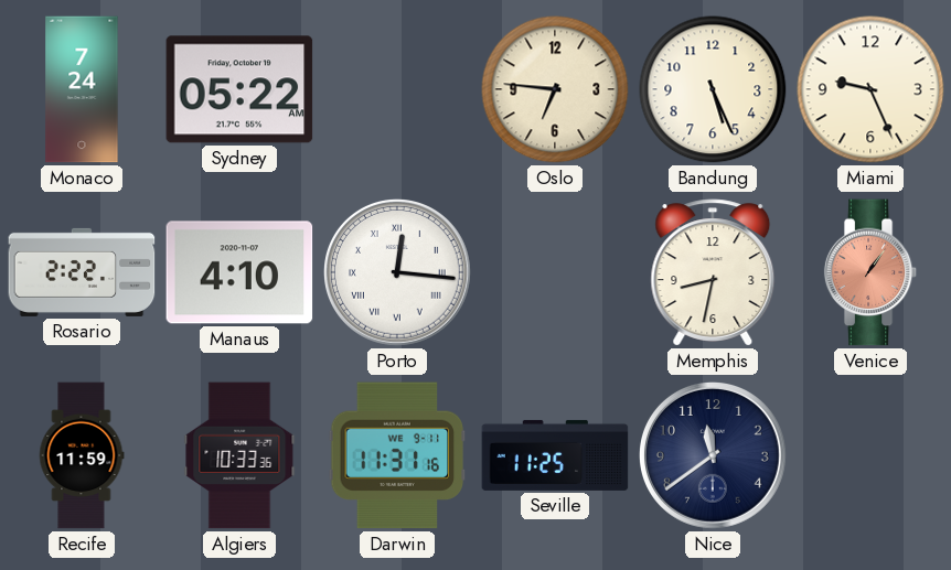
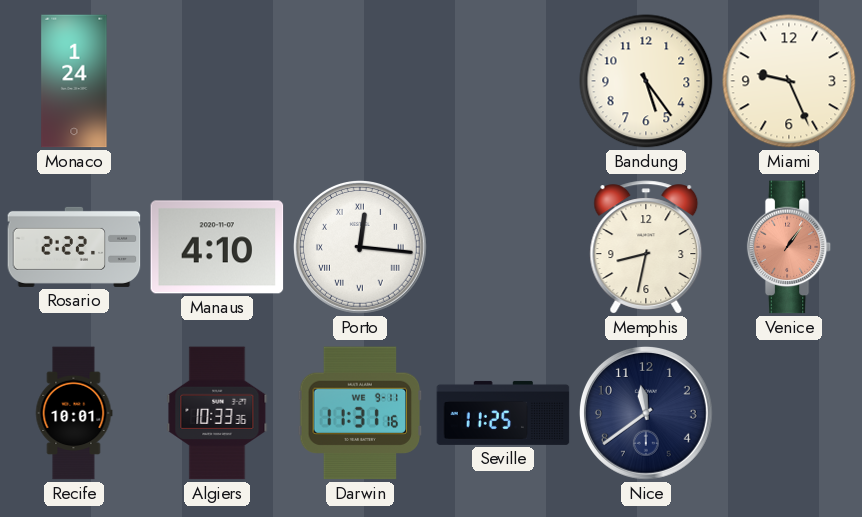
Monaco: 7:24 -> 1:24
Sydney: 05:22 -> none
Oslo: 6:46 -> none
Bandung: 5:26 -> 5:24
Recife: 11:59 -> 10:01
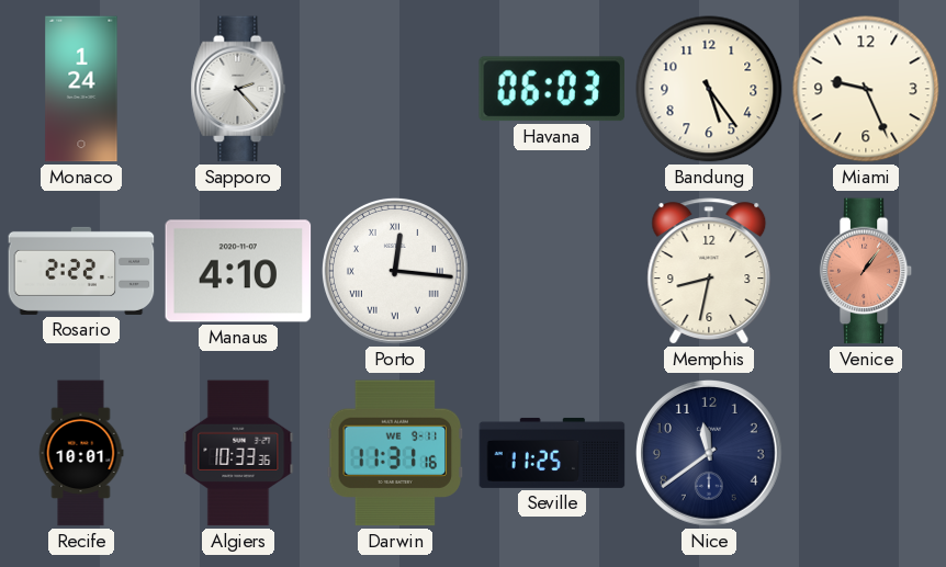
Sapporo: none -> 2:23
Havana: none -> 06:03
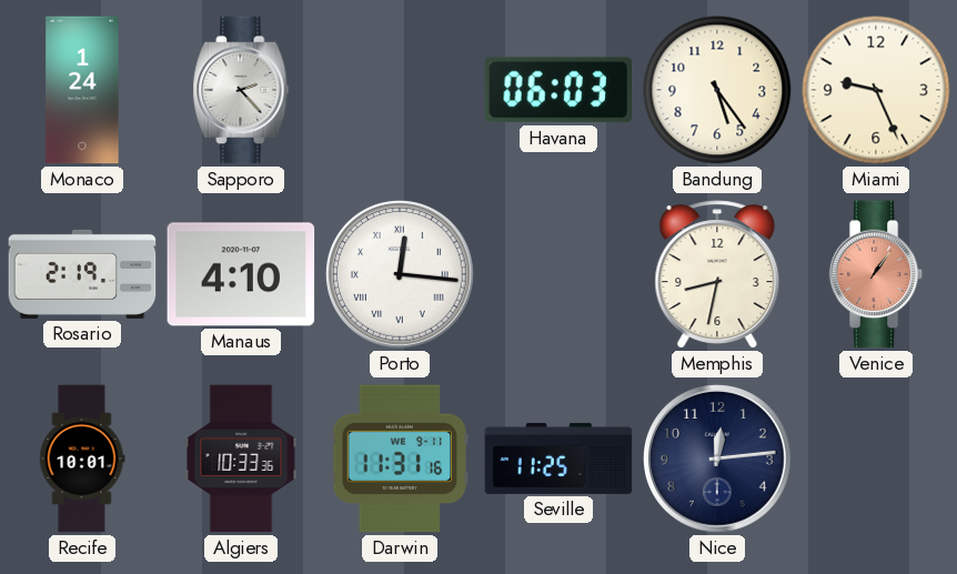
Rosario: 2:22 -> 2:19
Nice: 11:39 -> 12:14
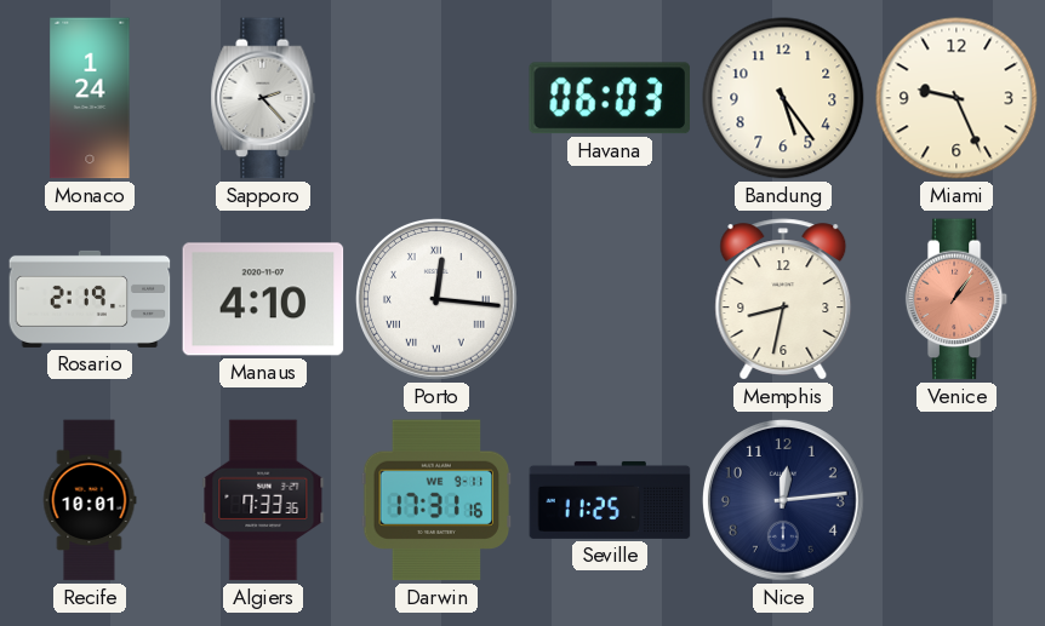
Algiers: 10:33 -> 7:33
Darwin: 11:31 -> 17:31
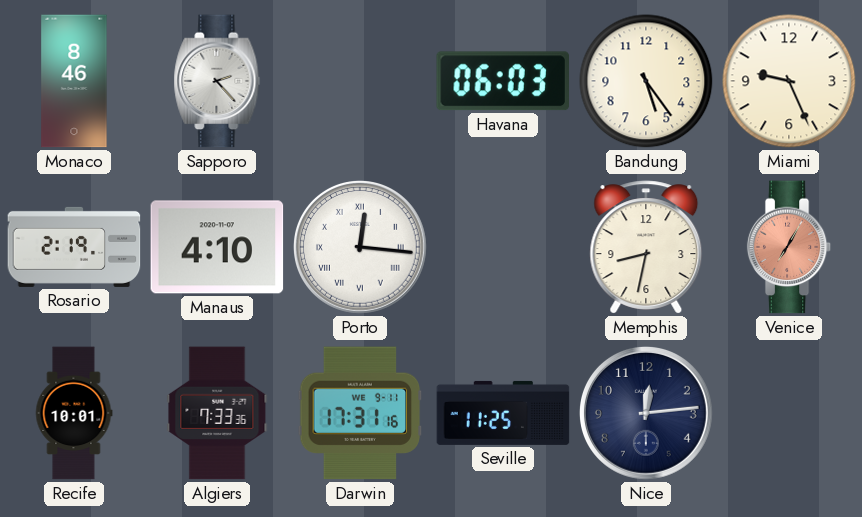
Monaco: 1:24 -> 8:46
Venice: 1:06 -> 7:05
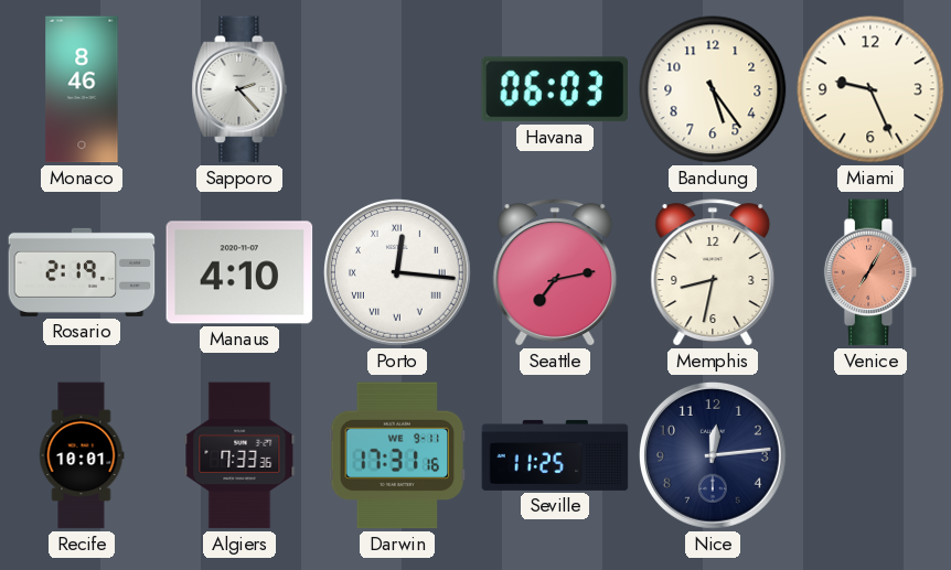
Seattle: none -> 7:13
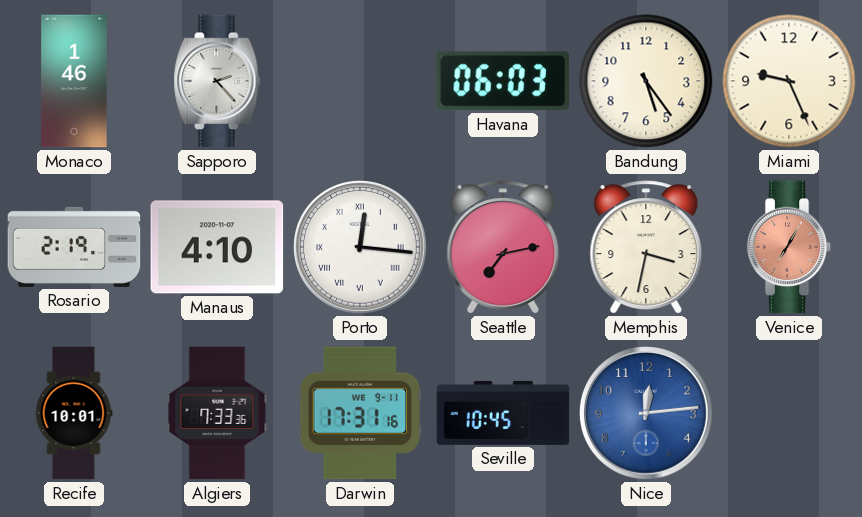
Monaco: 8:46 -> 1:46
Memphis: 8:32 -> 3:32
Seville: 11:25 -> 10:45
Nice dial: navy -> blue
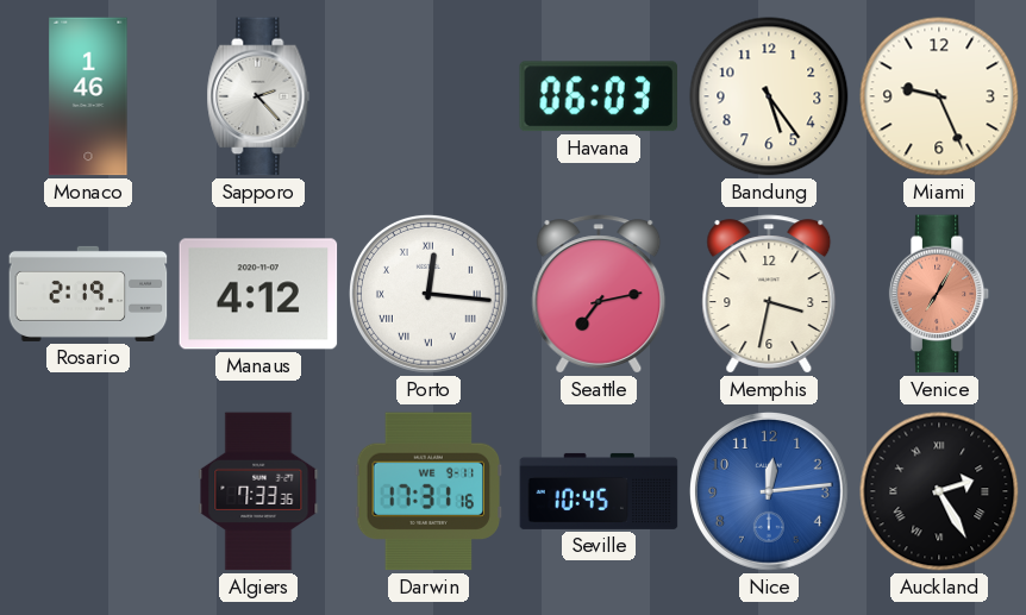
Manaus: 4:10 -> 4:12
Recife: 10:01 -> none
Auckland: none -> 2:25
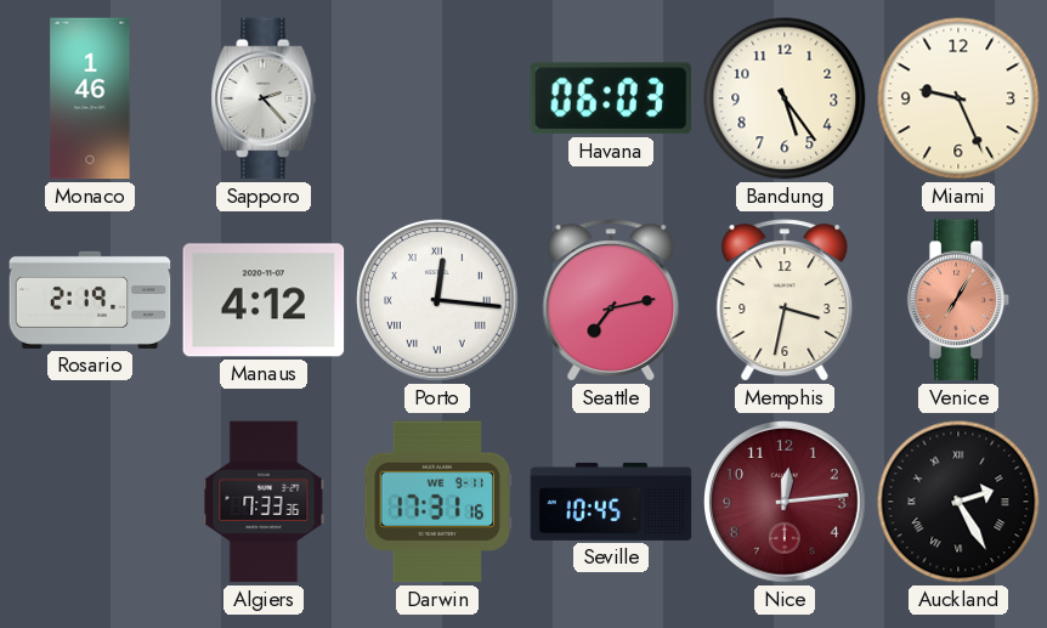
Nice dial: blue -> burgundy
